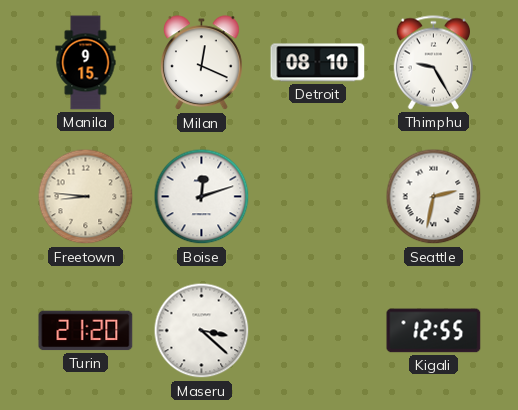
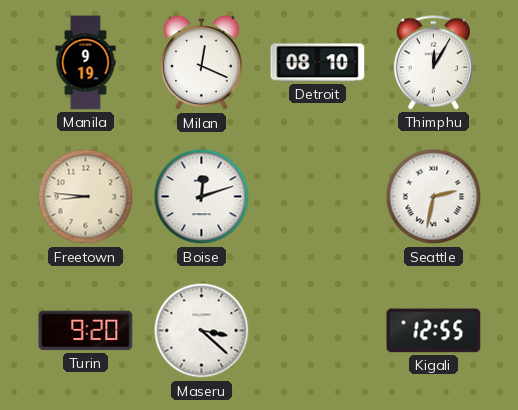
Manila: 9:15 -> 9:19
Thimphu: 9:25 -> 12:05
Turin: 21:20 -> 9:20
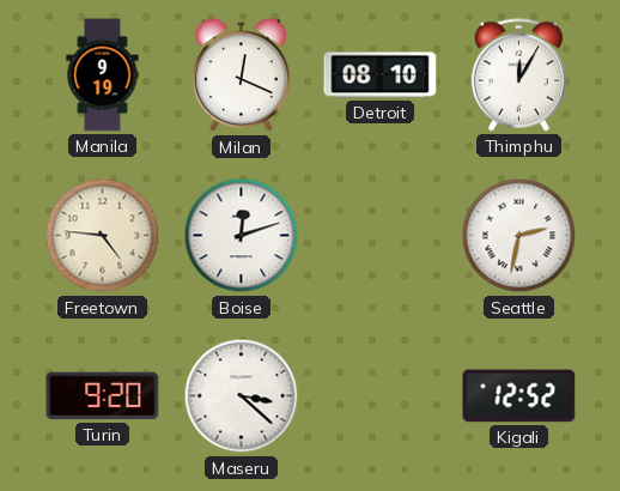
Freetown: 8:46 -> 4:46
Kigali: 12:55 -> 12:52
